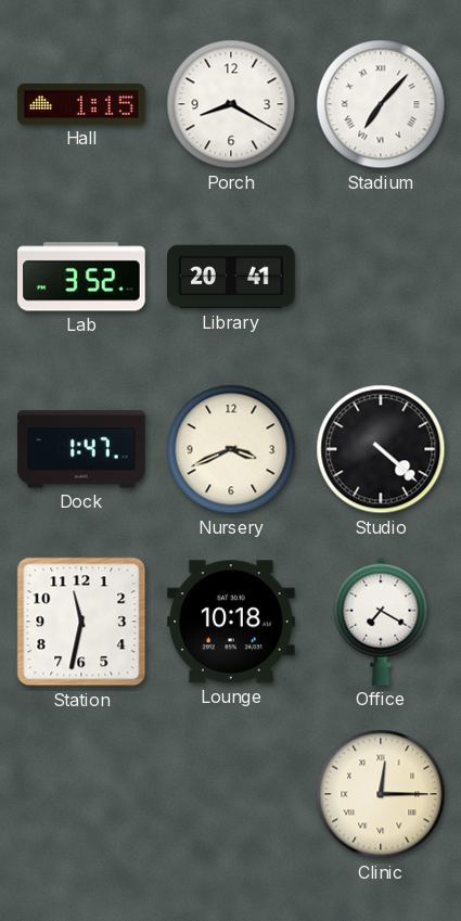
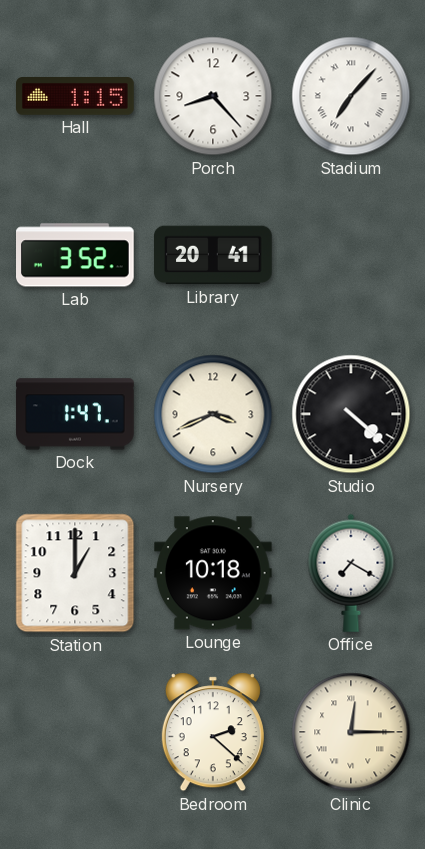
Porch: 8:20 -> 8:23
Station: 11:32 -> 1:00
Bedroom: none -> 2:22
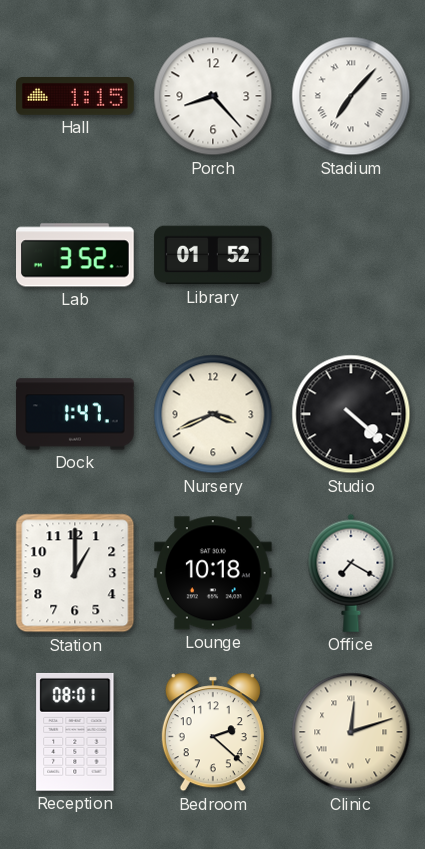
Library: 20:41 -> 01:52
Reception: none -> 08:01
Clinic: 12:15 -> 12:12
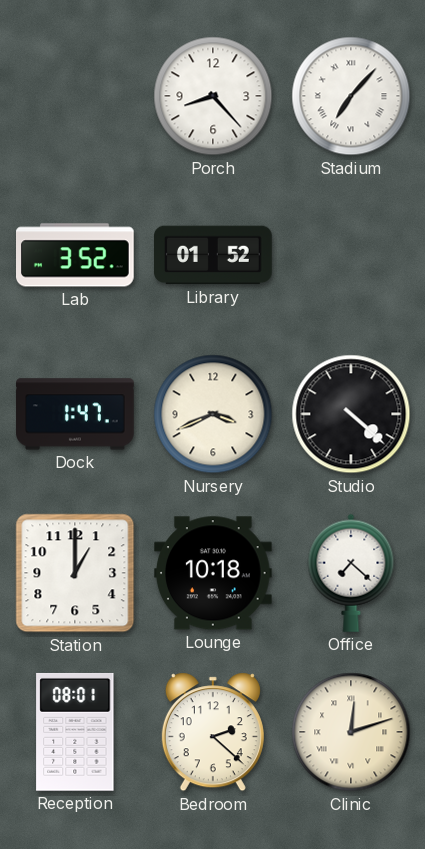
Hall: 1:15 -> none
Office: 7:20 -> 7:22
